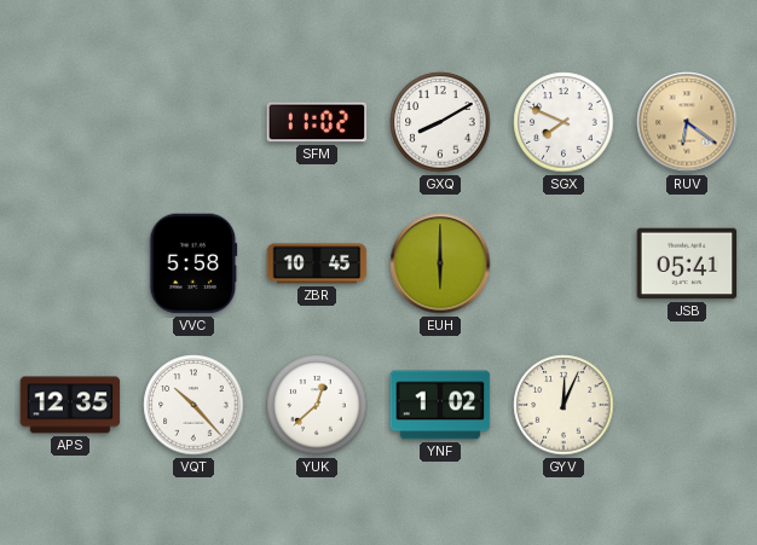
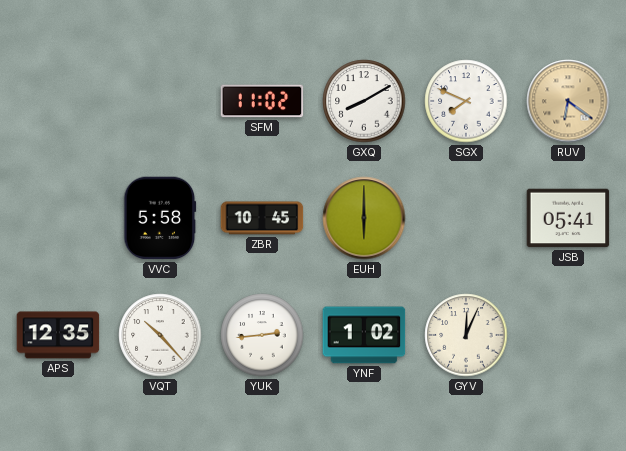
YUK: 12:38 -> 2:44
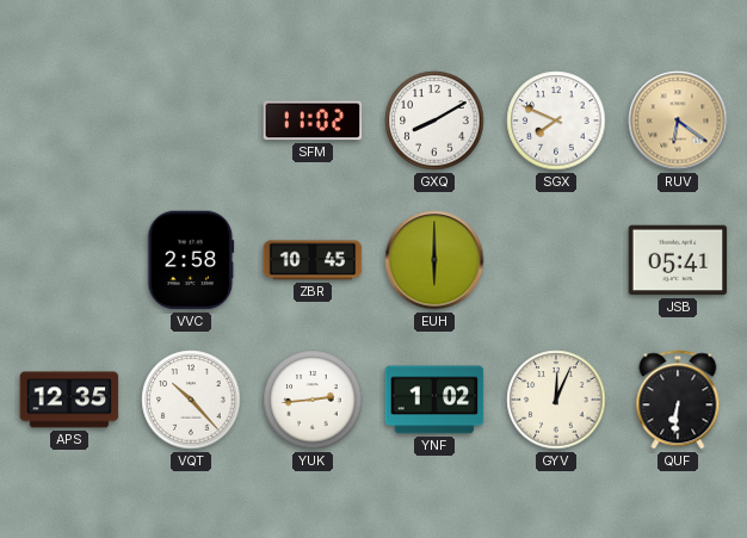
VVC: 5:58 -> 2:58
QUF: none -> 6:31
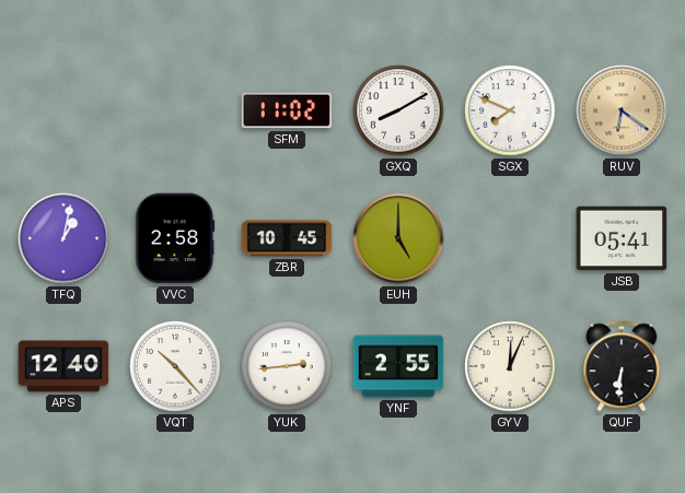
TFQ: none -> 1:02
EUH: 6:00 -> 5:00
APS: 12:35 -> 12:40
YNF: 1:02 -> 2:55
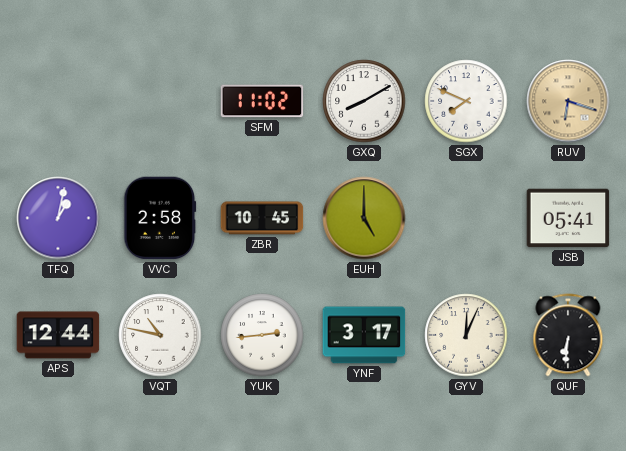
RUV: 6:21 -> 6:18
APS: 12:40 -> 12:44
VQT: 10:23 -> 10:47
YNF: 2:55 -> 3:17
